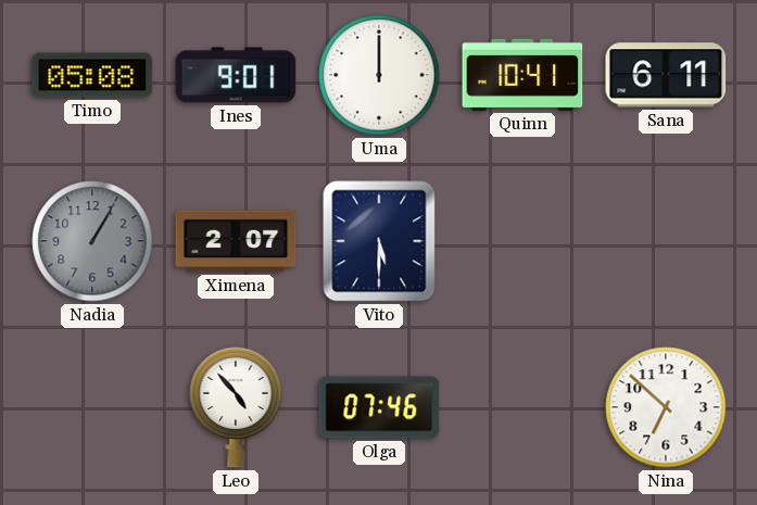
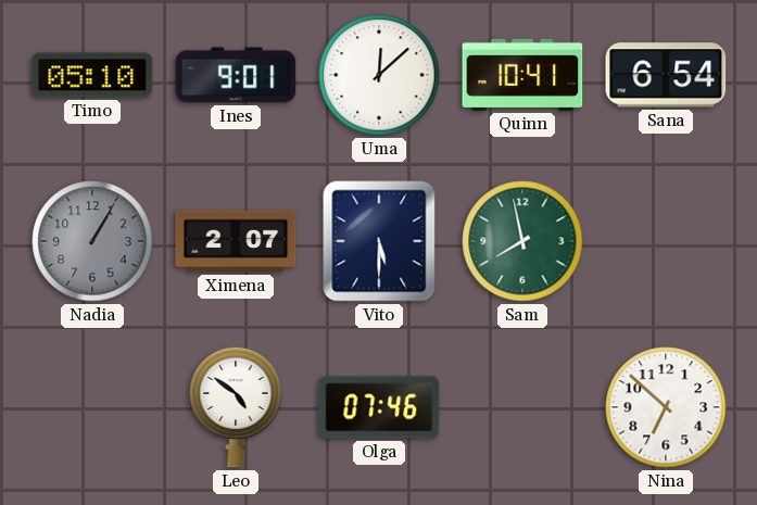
Timo: 05:08 -> 05:10
Uma: 12:00 -> 12:08
Sana: 6:11 -> 6:54
Sam: none -> 7:58
Leo: 4:53 -> 4:51
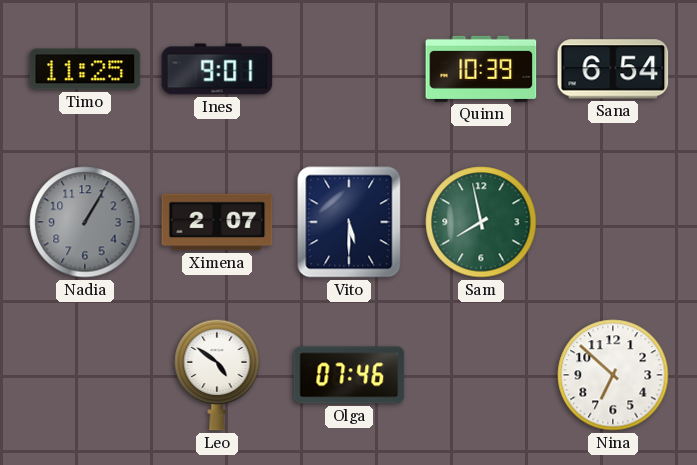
Timo: 05:10 -> 11:25
Uma: 12:08 -> none
Quinn: 10:41 -> 10:39
